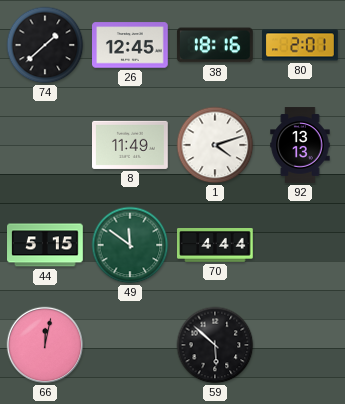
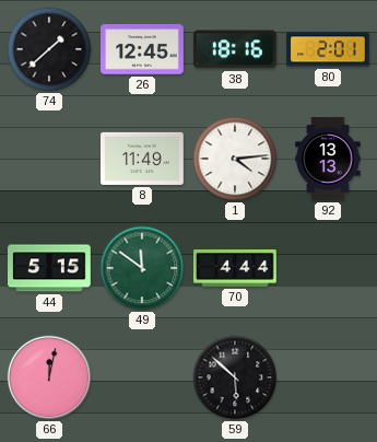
1: 4:12 -> 4:14
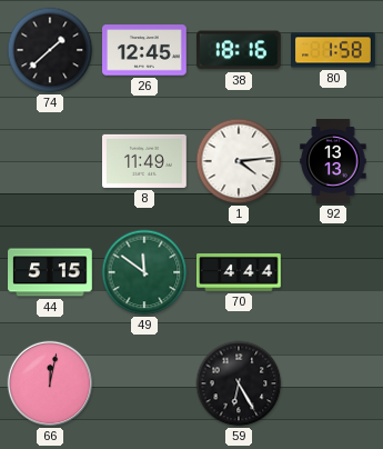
80: 2:01 -> 1:58
59: 5:52 -> 6:25
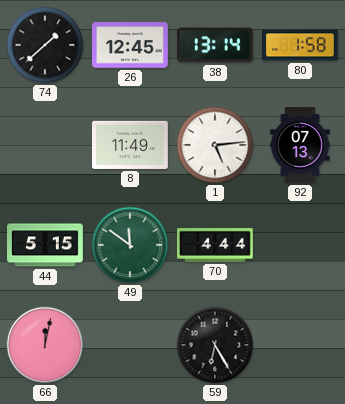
38: 18:16 -> 13:14
1: 4:14 -> 5:14
92: 13:13 -> 07:13
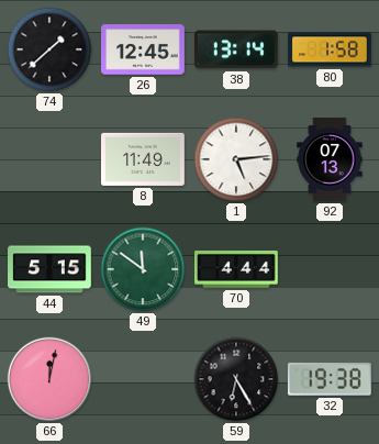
32: none -> 19:38
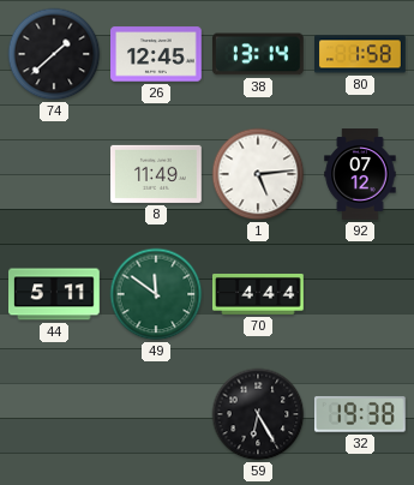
92: 07:13 -> 07:12
44: 5:15 -> 5:11
66: 12:02 -> none
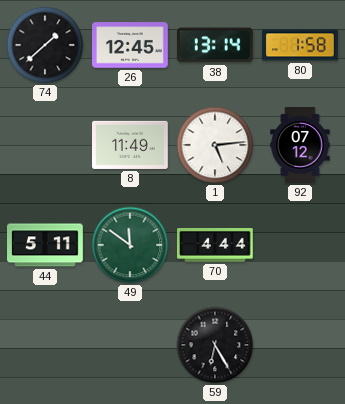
32: 19:38 -> none
